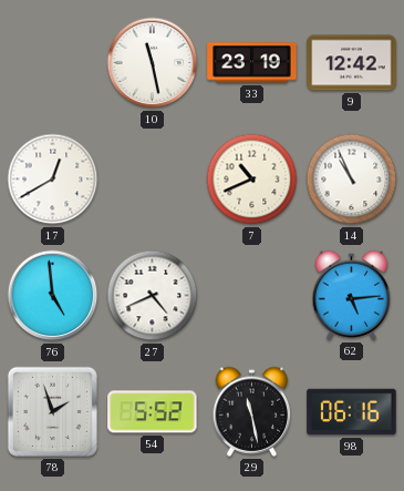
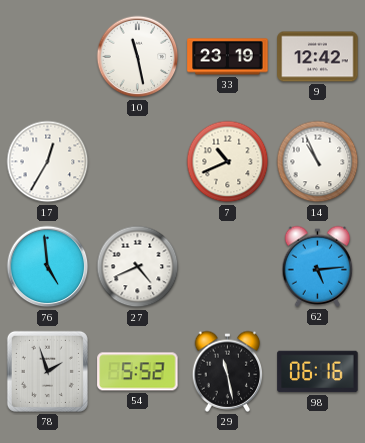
17: 12:40 -> 12:35
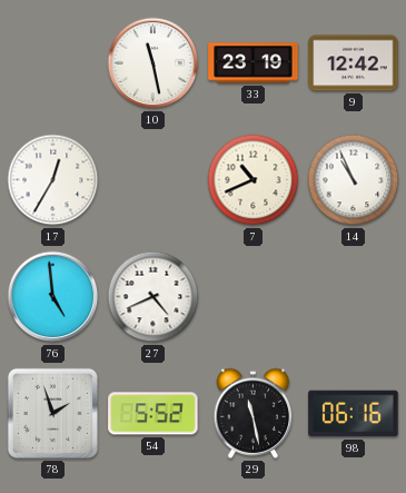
62: 5:14 -> none
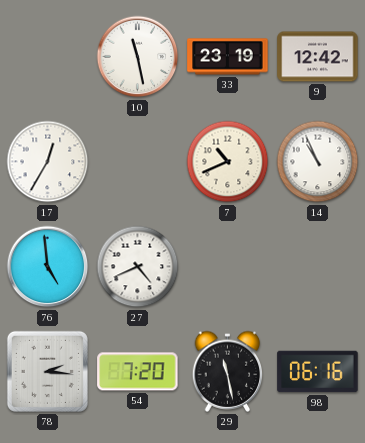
78: 1:57 -> 2:16
54: 5:52 -> 7:20
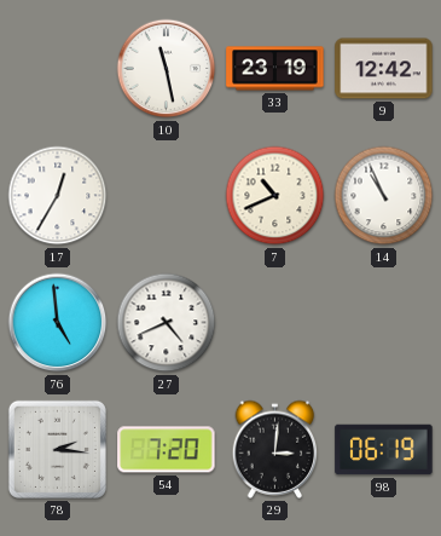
29: 11:28 -> 3:01
98: 06:16 -> 06:19
